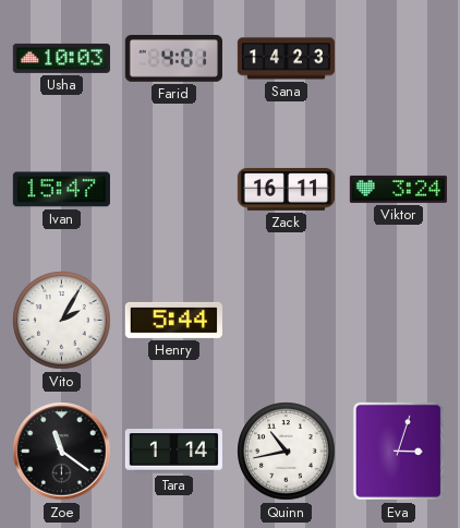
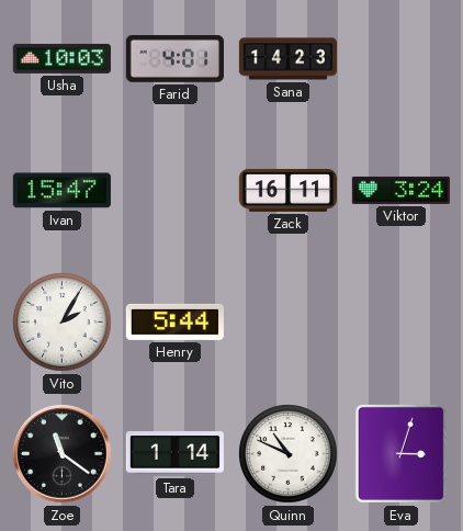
Quinn: 10:43 -> 10:49
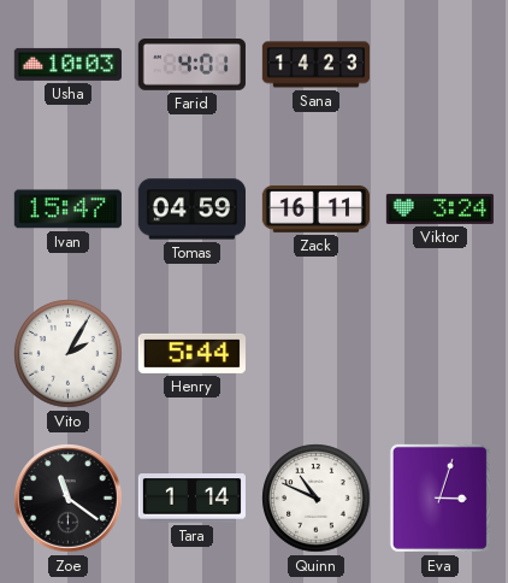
Tomas: none -> 04:59
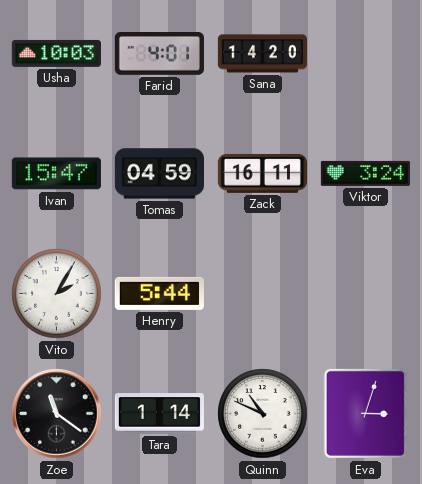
Sana: 14:23 -> 14:20
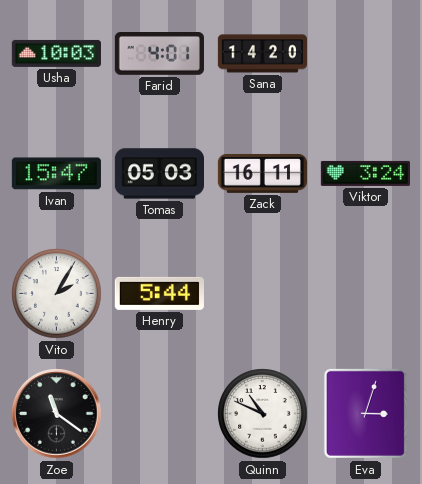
Tomas: 04:59 -> 05:03
Tara: 1:14 -> none
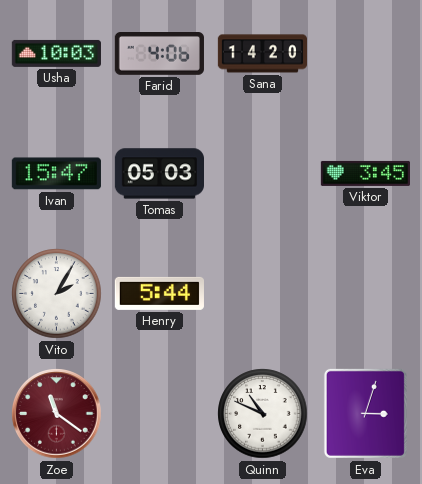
Farid: 4:01 -> 4:06
Zack: 16:11 -> none
Viktor: 3:24 -> 3:45
Zoe dial: black -> burgundy
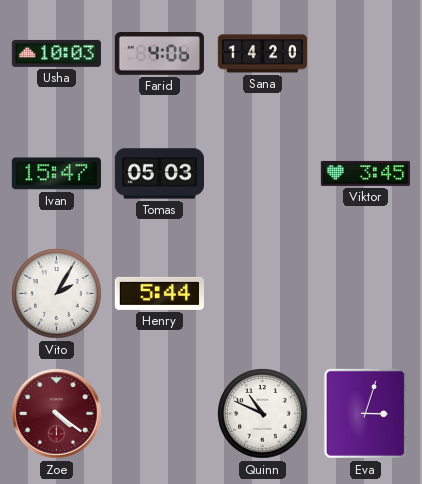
Zoe: 11:21 -> 4:21
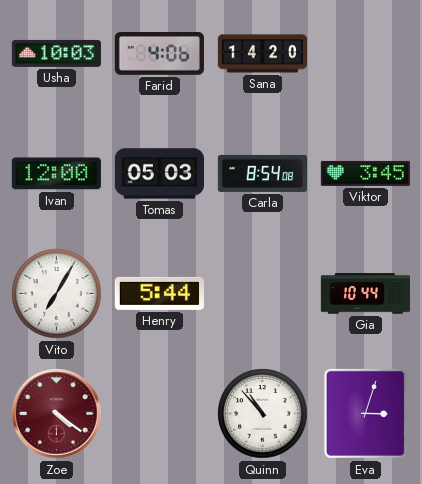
Ivan: 15:47 -> 12:00
Carla: none -> 8:54
Vito: 2:05 -> 7:05
Gia: none -> 10:44
Quinn: 10:49 -> 10:53
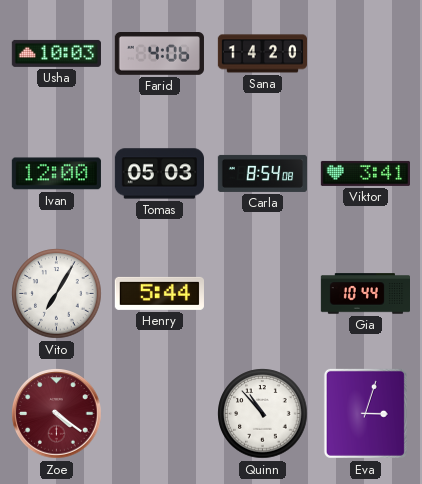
Viktor: 3:45 -> 3:41
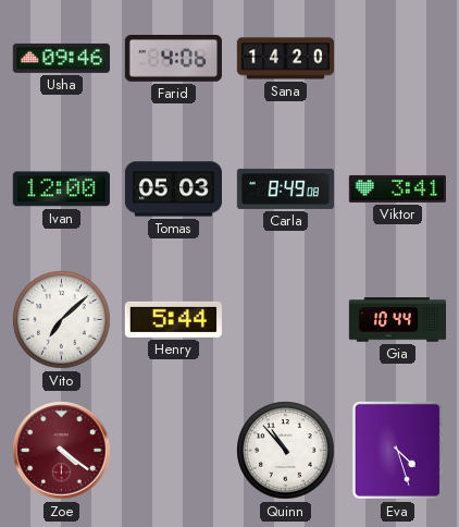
Usha: 10:03 -> 09:46
Carla: 8:54 -> 8:49
Vito: 7:05 -> 7:08
Eva: 3:03 -> 4:27
